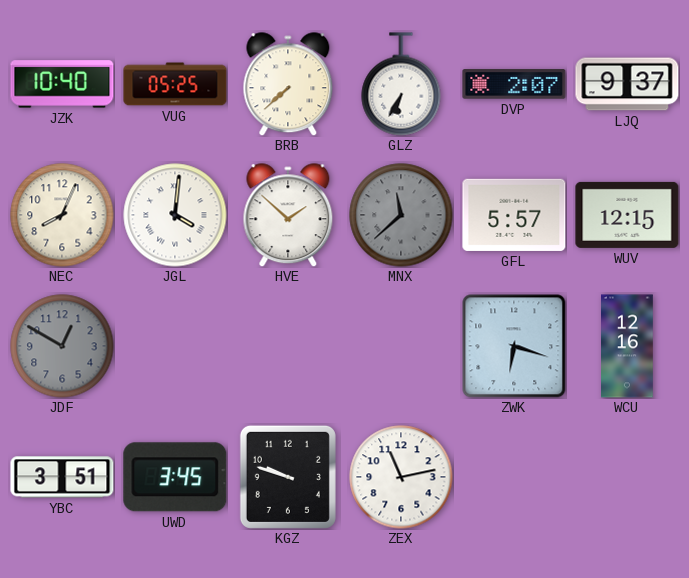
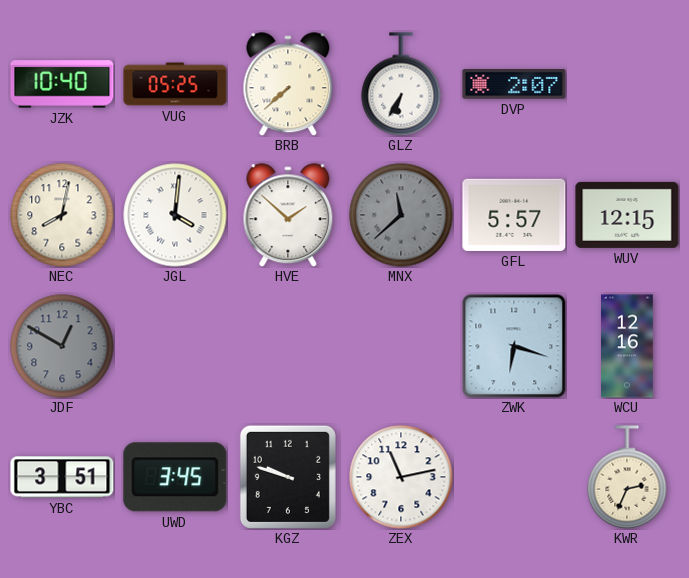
LJQ: 9:37 -> none
NEC: 8:04 -> 8:02
KWR: none -> 2:34
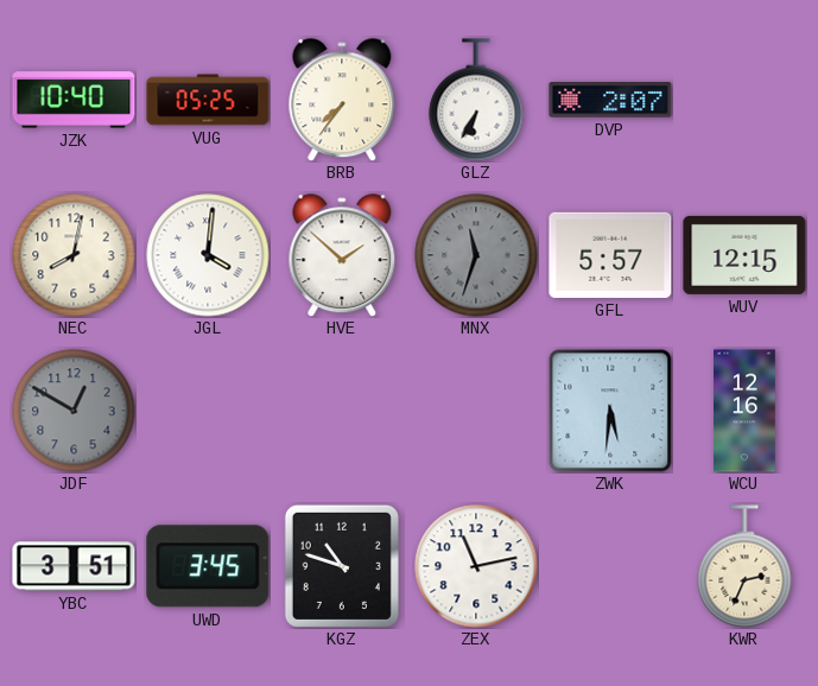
BRB: 7:38 -> 7:36
MNX: 11:38 -> 11:33
ZWK: 6:18 -> 5:31
KGZ: 9:48 -> 10:48
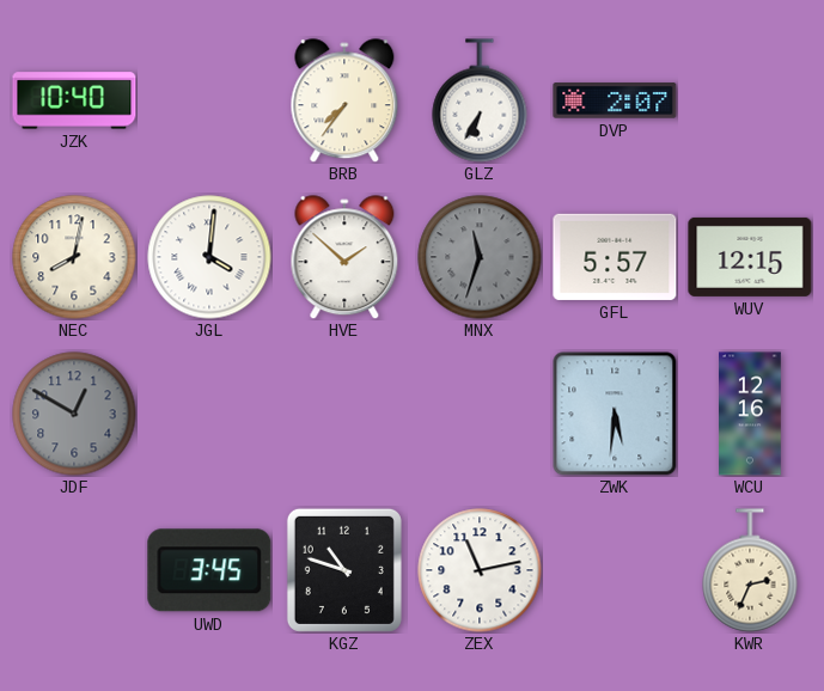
VUG: 05:25 -> none
YBC: 3:51 -> none
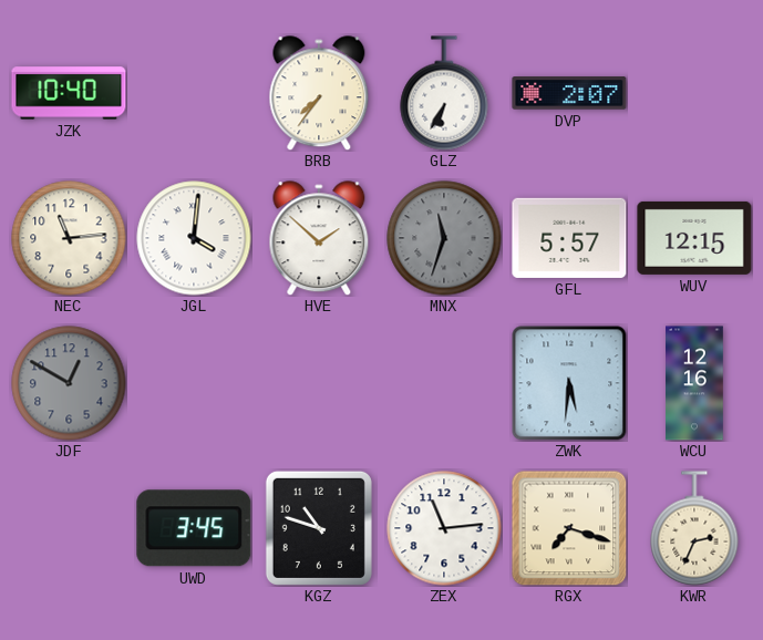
NEC: 8:02 -> 11:14
ZEX: 11:13 -> 11:14
RGX: none -> 7:18
